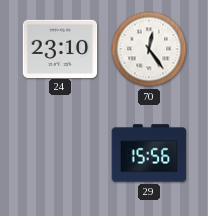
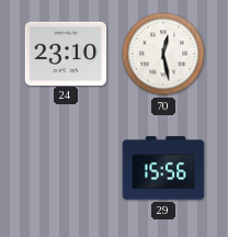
70: 12:24 -> 12:28
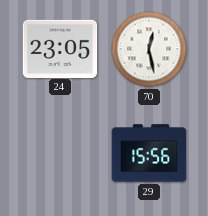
24: 23:10 -> 23:05
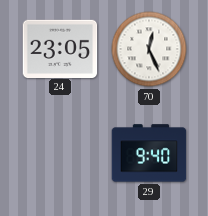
70: 12:28 -> 12:26
29: 15:56 -> 9:40
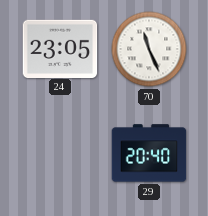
70: 12:26 -> 11:26
29: 9:40 -> 20:40
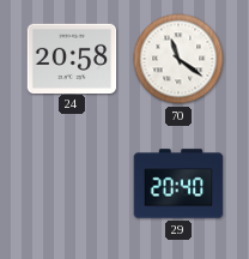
24: 23:05 -> 20:58
70: 11:26 -> 11:21
